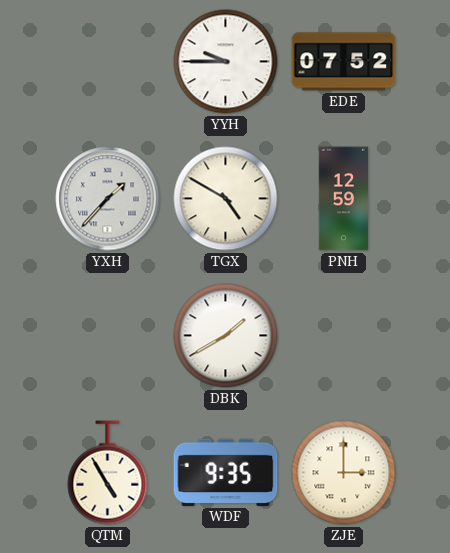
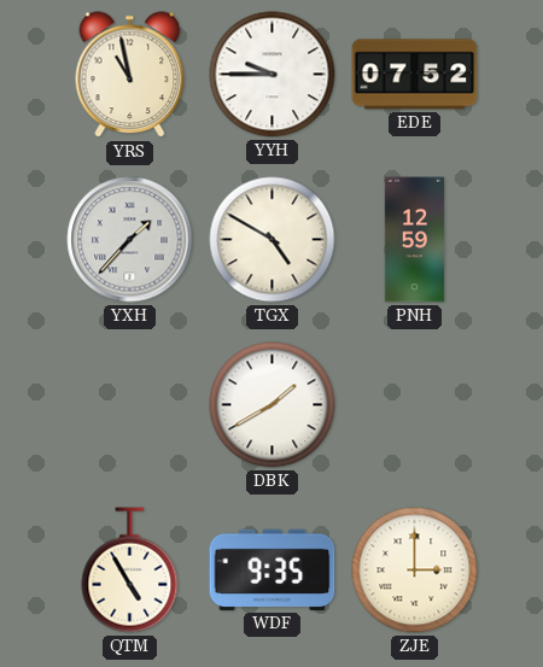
YRS: none -> 10:58
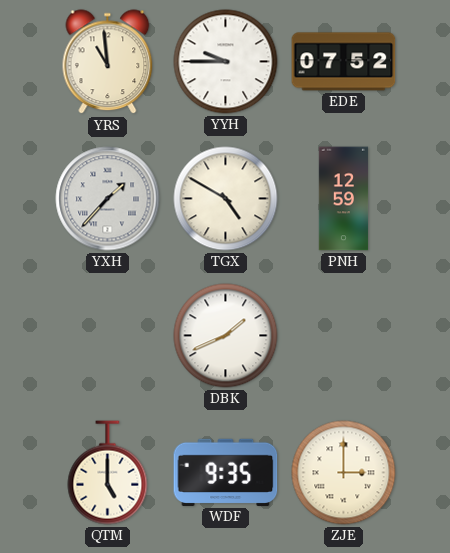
YRS: 10:58 -> 10:59
DBK: 1:40 -> 1:41
QTM: 4:55 -> 5:00
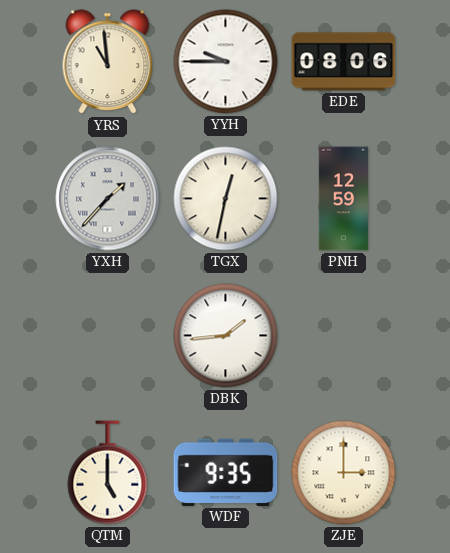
EDE: 07:52 -> 08:06
TGX: 4:50 -> 12:32
DBK: 1:41 -> 1:44
